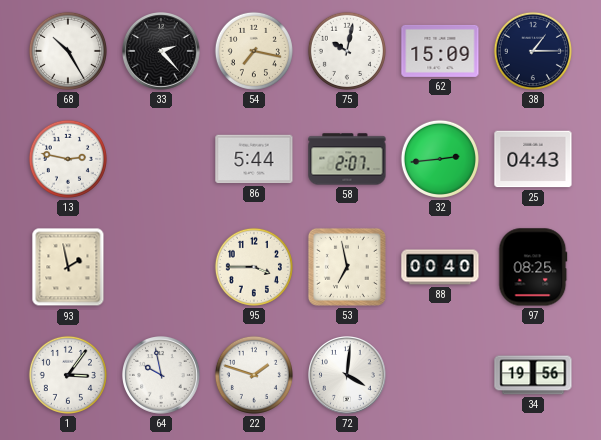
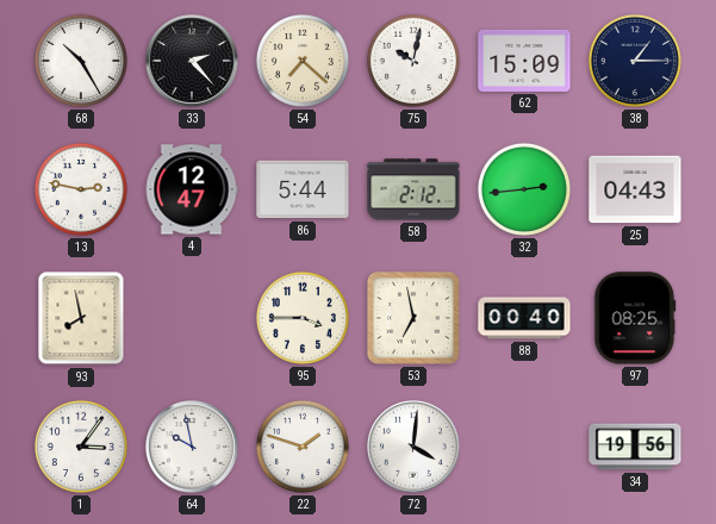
54: 7:17 -> 7:22
4: none -> 12:47
58: 2:07 -> 2:12
93: 1:58 -> 7:58
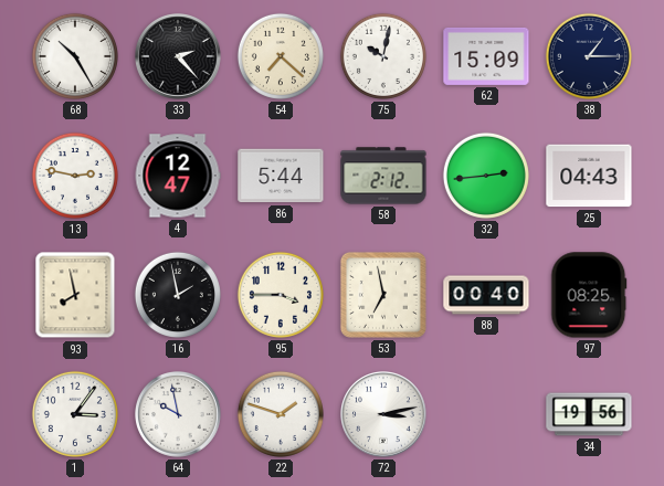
16: none -> 1:58
72: 4:01 -> 3:13
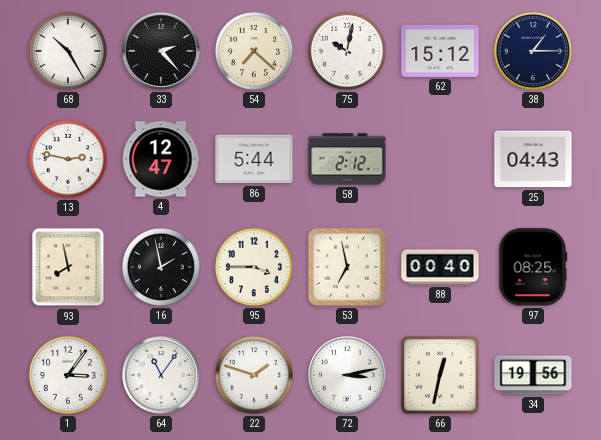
62: 15:09 -> 15:12
32: 2:44 -> none
64: 9:58 -> 11:06
66: none -> 12:32
